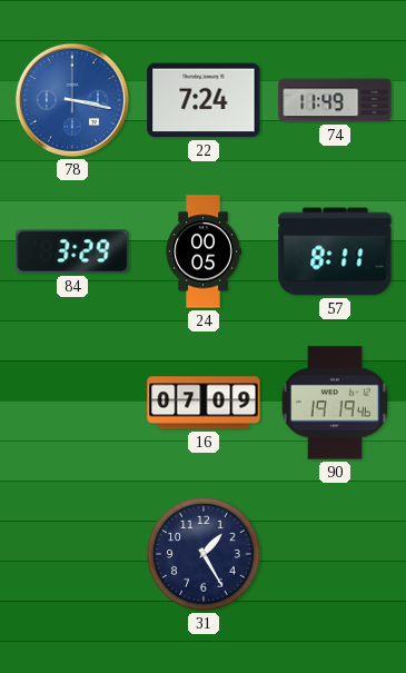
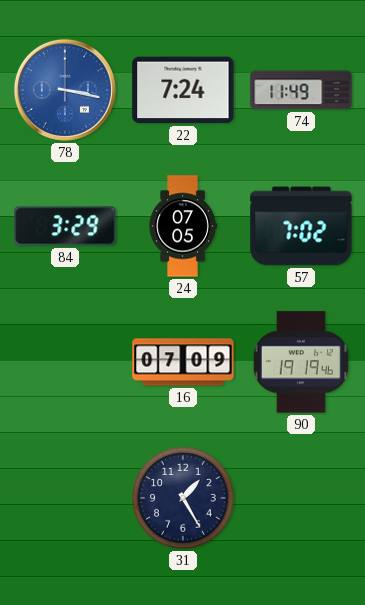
24: 00:05 -> 07:05
57: 8:11 -> 7:02
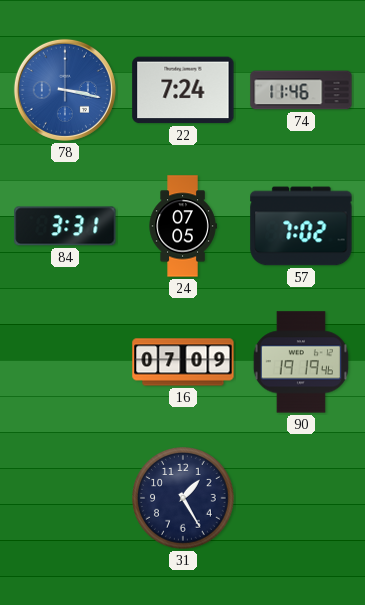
74: 11:49 -> 11:46
84: 3:29 -> 3:31
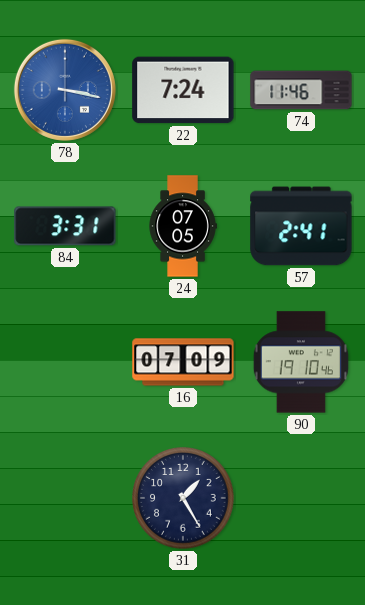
57: 7:02 -> 2:41
90: 19:19 -> 19:10
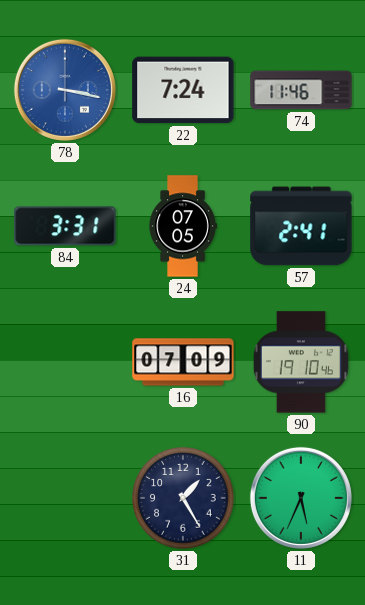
11: none -> 5:34
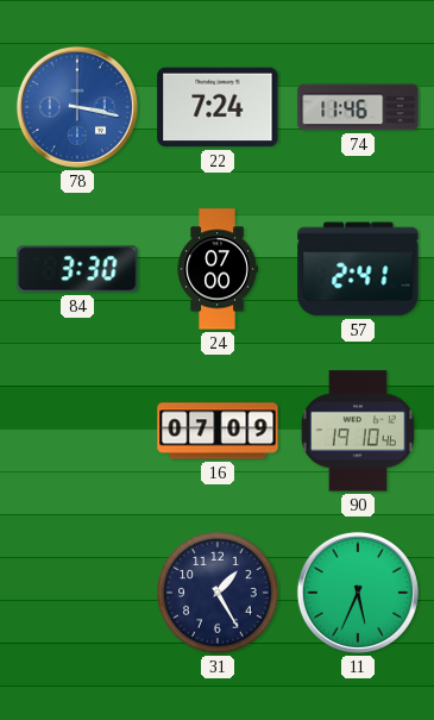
84: 3:31 -> 3:30
24: 07:05 -> 07:00
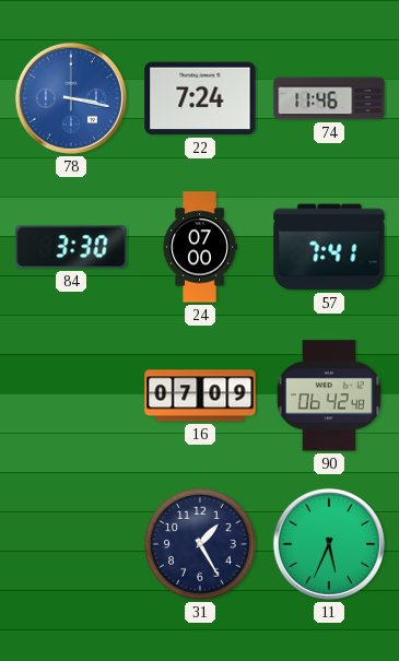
57: 2:41 -> 7:41
90: 19:10 -> 06:42
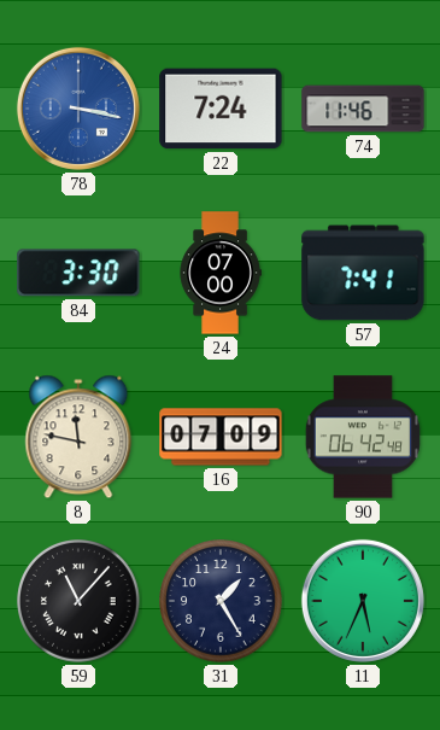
8: none -> 11:47
59: none -> 11:07
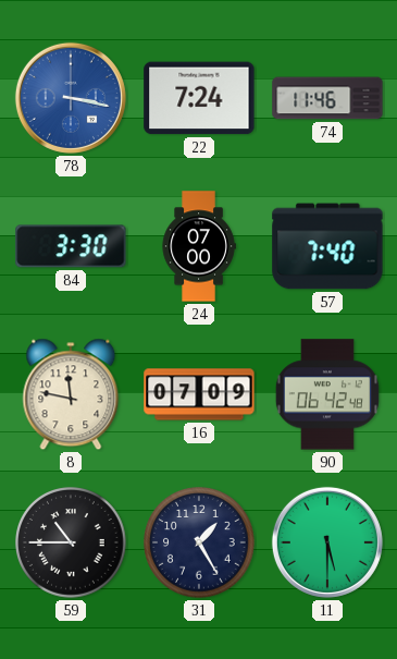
57: 7:41 -> 7:40
59: 11:07 -> 10:45
11: 5:34 -> 5:30
